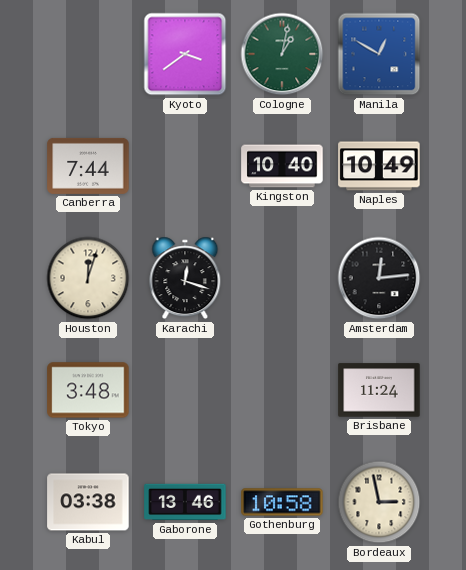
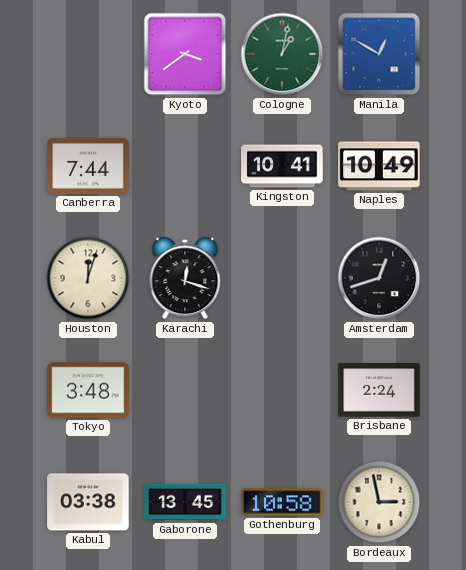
Kingston: 10:40 -> 10:41
Amsterdam: 12:14 -> 12:42
Brisbane: 11:24 -> 2:24
Gaborone: 13:46 -> 13:45
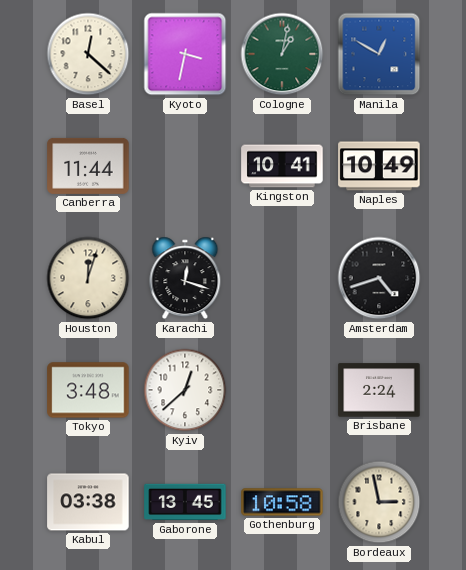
Basel: none -> 12:22
Kyoto: 3:39 -> 3:32
Canberra: 7:44 -> 11:44
Amsterdam: 12:42 -> 4:42
Kyiv: none -> 12:38
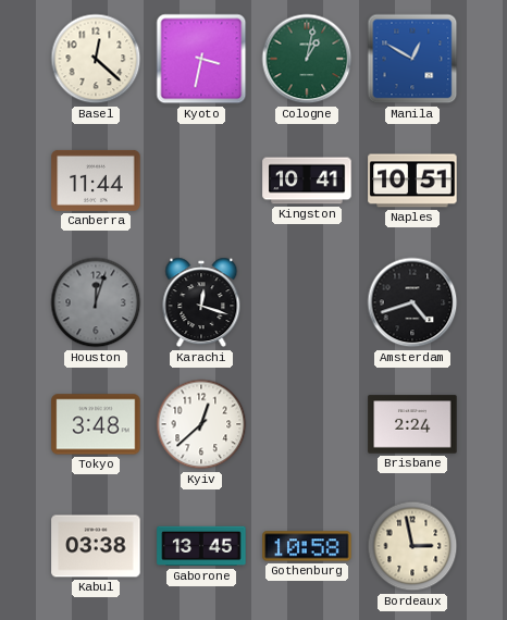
Naples: 10:49 -> 10:51
Houston dial: cream -> grey
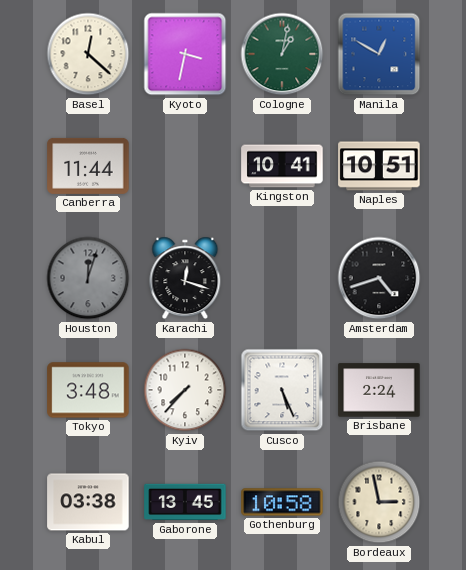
Kyiv: 12:38 -> 7:37
Cusco: none -> 5:26
